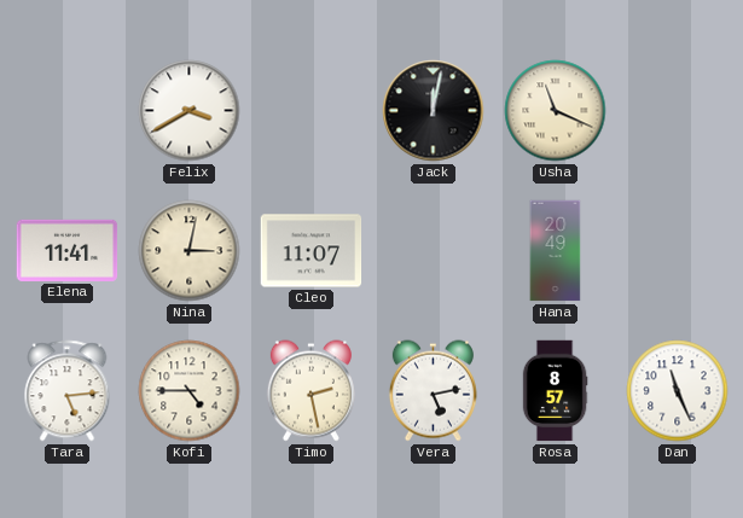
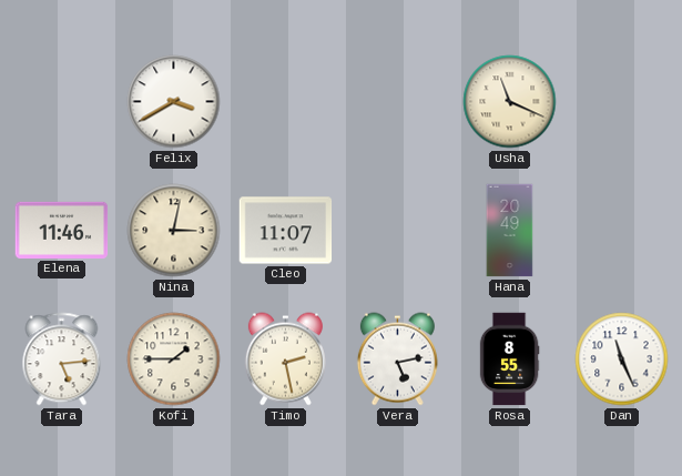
Jack: 12:02 -> none
Elena: 11:41 -> 11:46
Kofi: 4:45 -> 1:45
Rosa: 8:57 -> 8:55
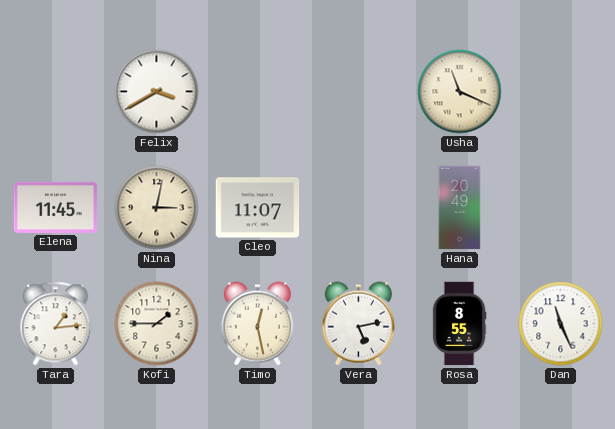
Elena: 11:46 -> 11:45
Tara: 5:14 -> 1:14
Timo: 2:28 -> 12:28
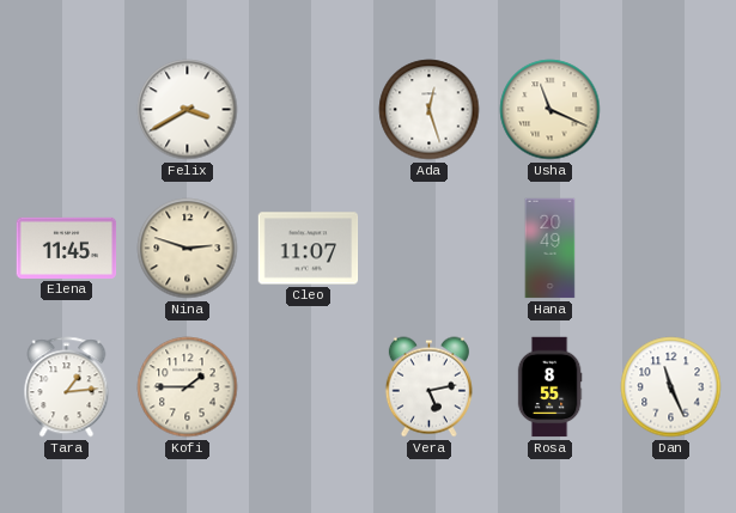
Ada: none -> 12:27
Nina: 3:02 -> 2:48
Timo: 12:28 -> none
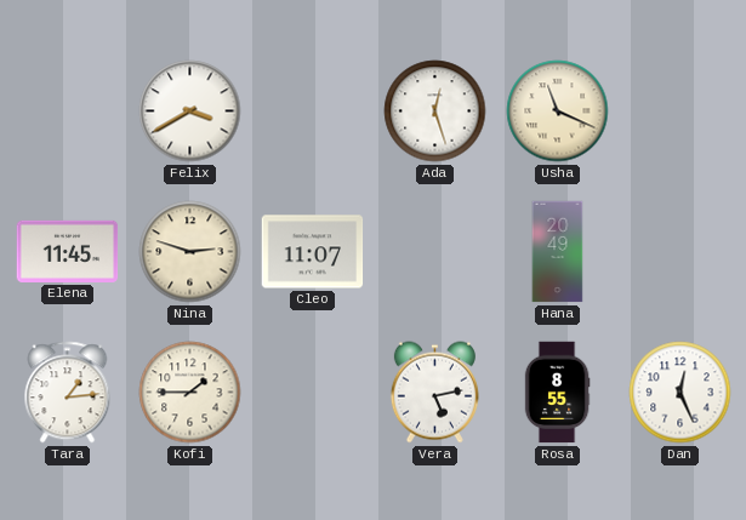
Dan: 11:26 -> 12:26
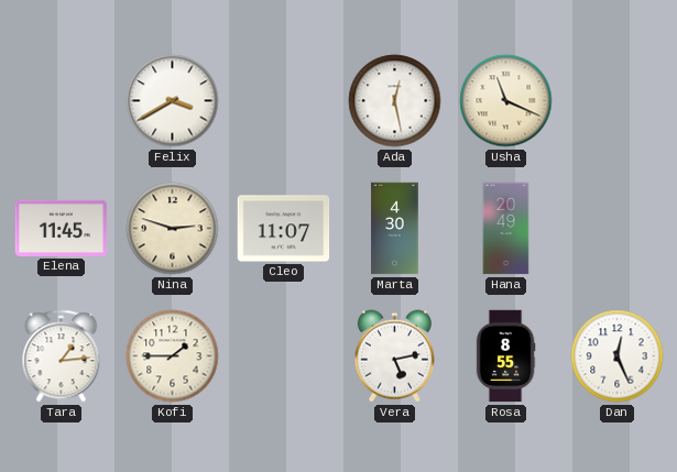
Ada: 12:27 -> 12:28
Marta: none -> 4:30
